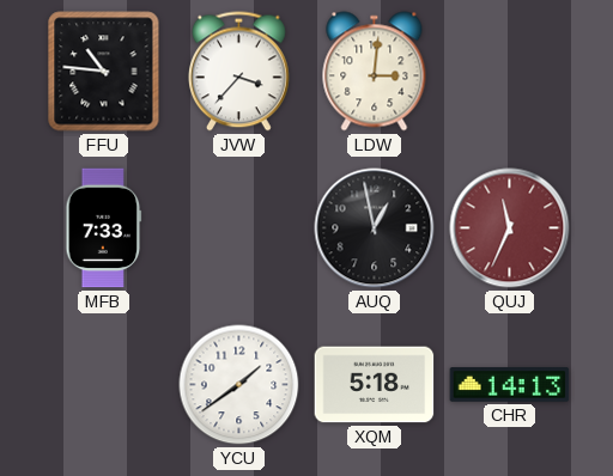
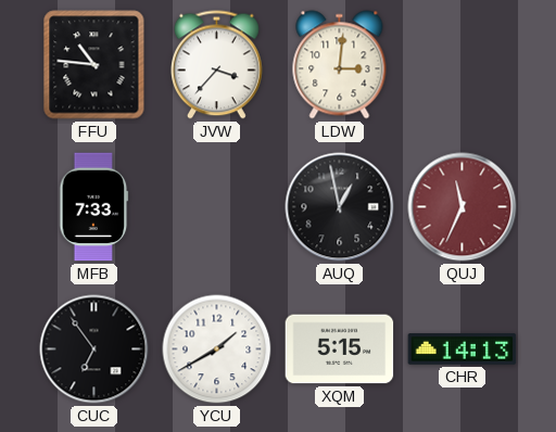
CUC: none -> 6:54
YCU: 1:39 -> 1:40
XQM: 5:18 -> 5:15
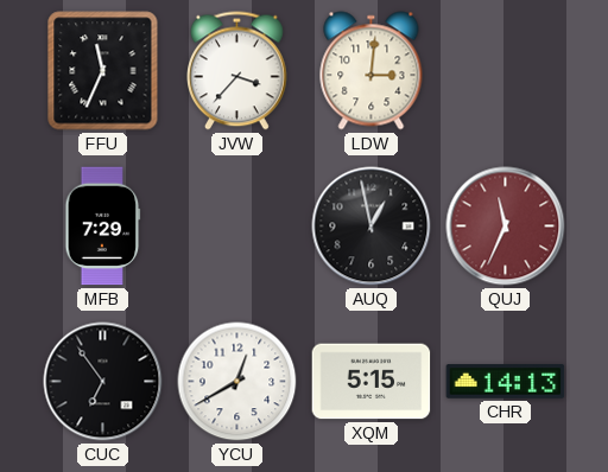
FFU: 10:46 -> 11:34
MFB: 7:33 -> 7:29
YCU: 1:40 -> 12:40
